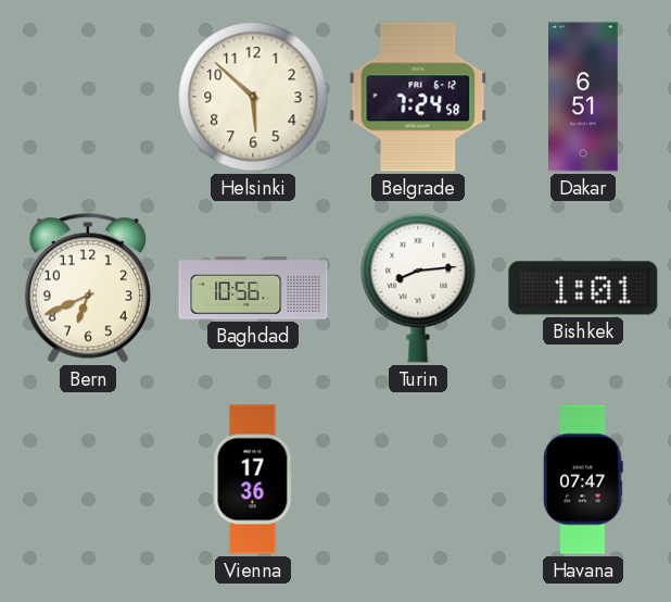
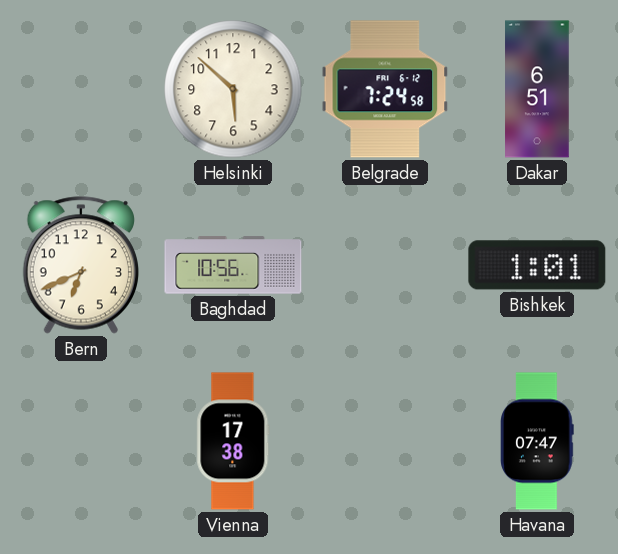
Turin: 8:14 -> none
Vienna: 17:36 -> 17:38
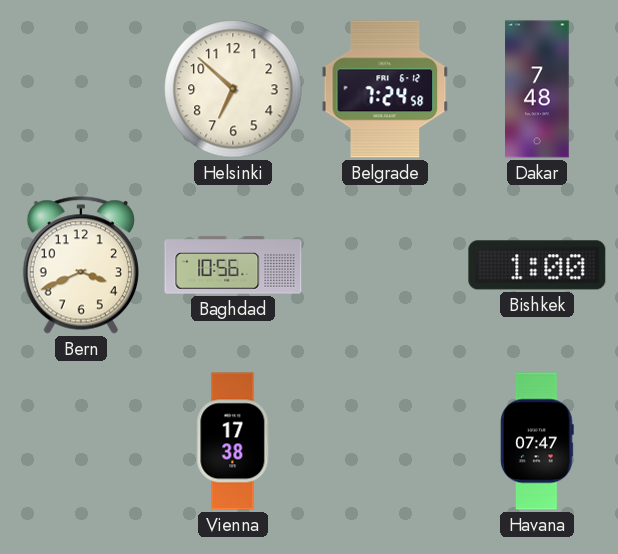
Helsinki: 5:52 -> 6:52
Dakar: 6:51 -> 7:48
Bern: 6:41 -> 3:41
Bishkek: 1:01 -> 1:00
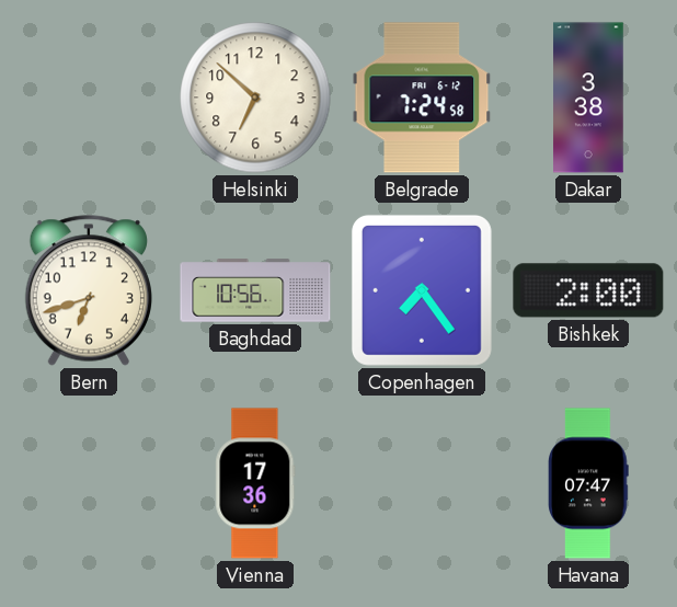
Dakar: 7:48 -> 3:38
Bern: 3:41 -> 6:42
Copenhagen: none -> 7:24
Bishkek: 1:00 -> 2:00
Vienna: 17:38 -> 17:36
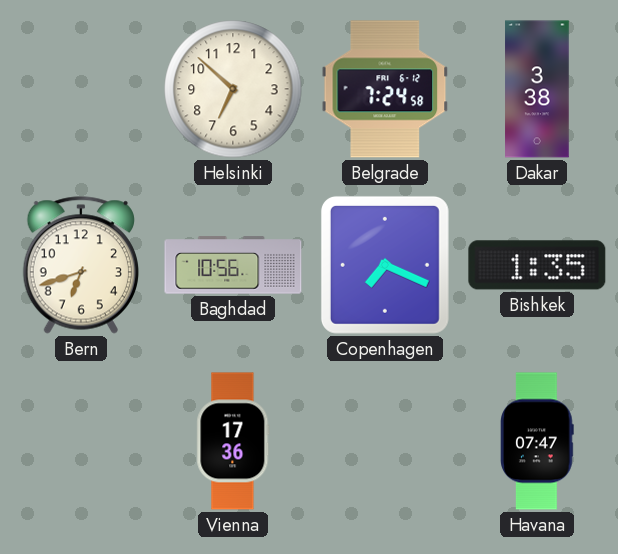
Copenhagen: 7:24 -> 7:19
Bishkek: 2:00 -> 1:35
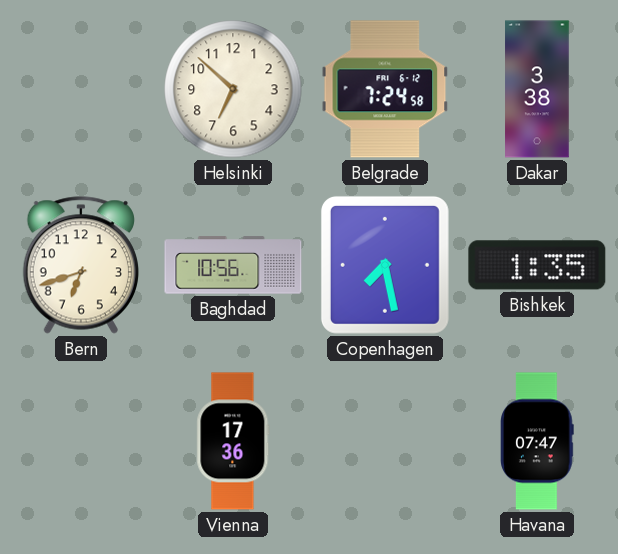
Copenhagen: 7:19 -> 7:28
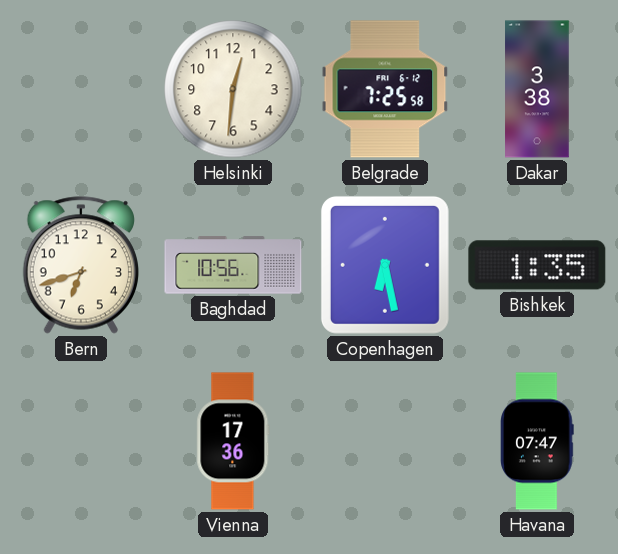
Helsinki: 6:52 -> 12:31
Belgrade: 7:24 -> 7:25
Copenhagen: 7:28 -> 6:28
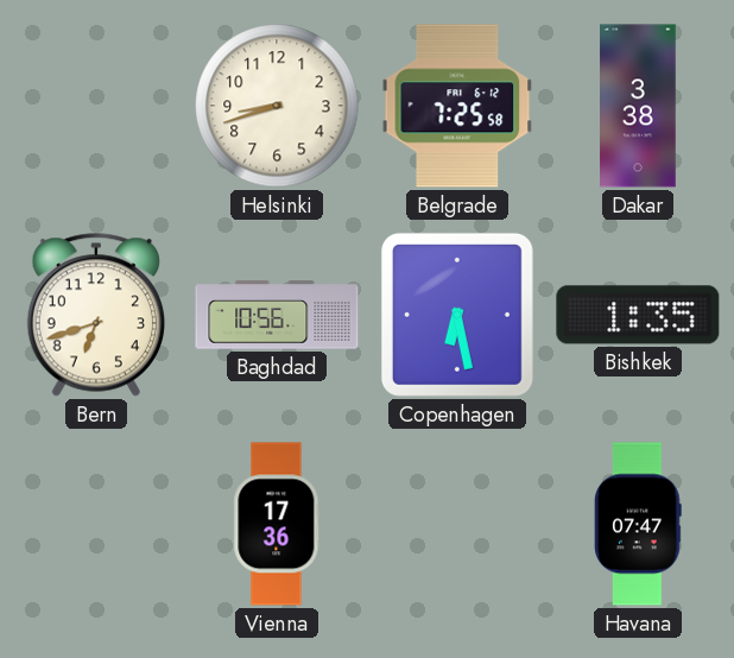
Helsinki: 12:31 -> 8:42
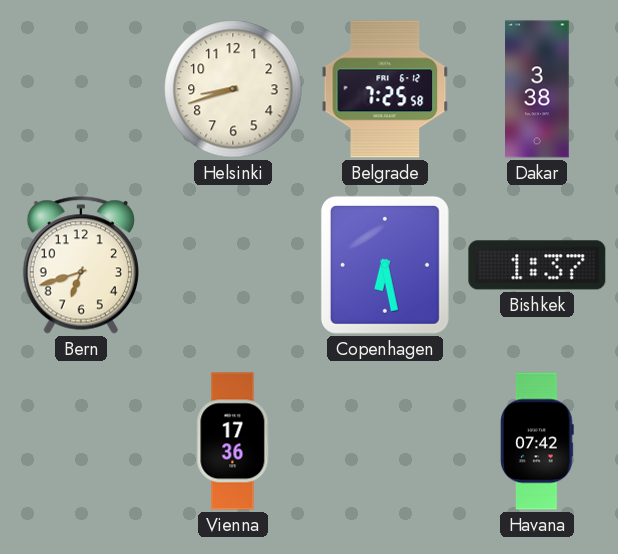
Baghdad: 10:56 -> none
Bishkek: 1:35 -> 1:37
Havana: 07:47 -> 07:42
